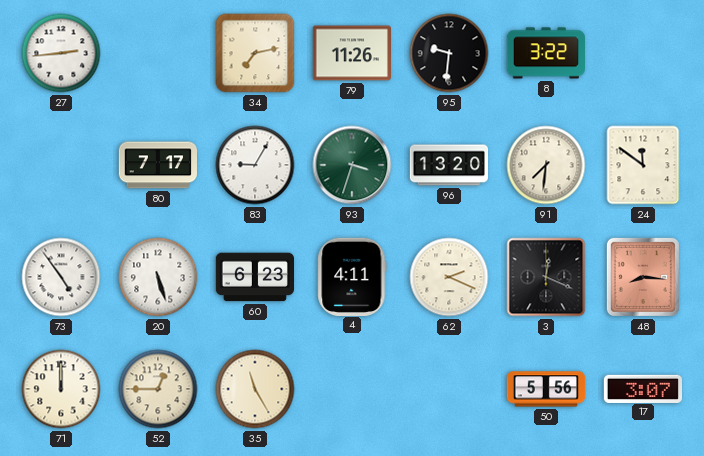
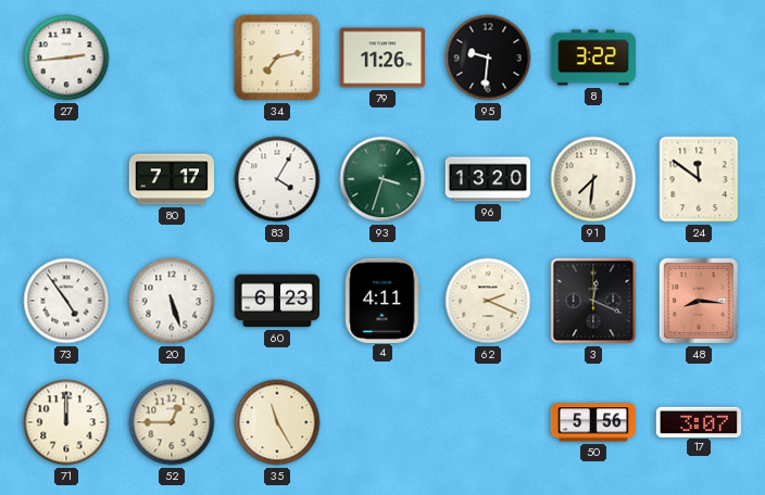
83: 9:05 -> 4:05
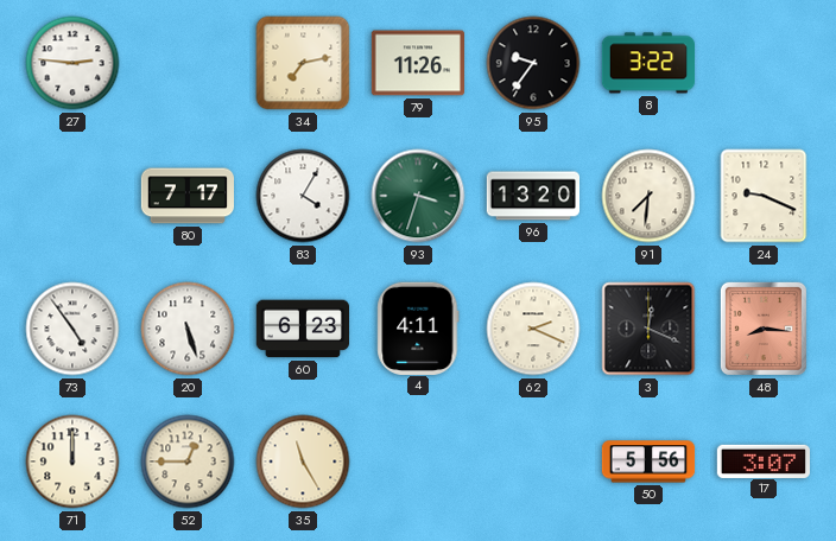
27: 2:44 -> 2:46
95: 9:31 -> 9:36
24: 11:51 -> 9:19
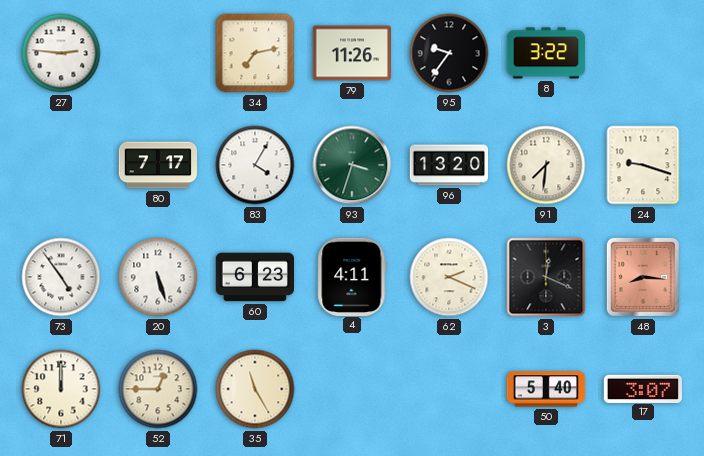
24: 9:19 -> 9:18
50: 5:56 -> 5:40
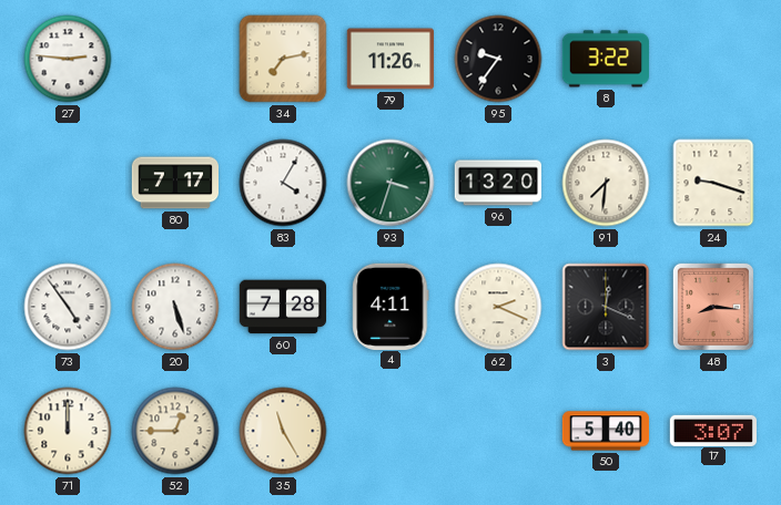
60: 6:23 -> 7:28
